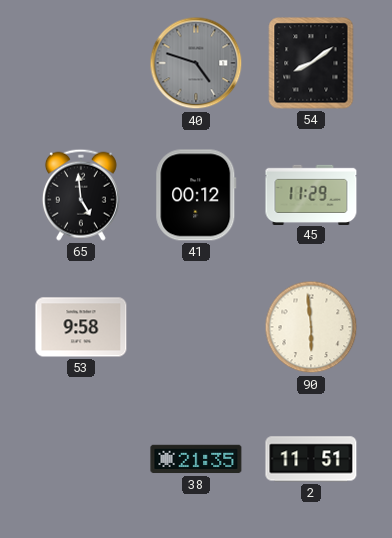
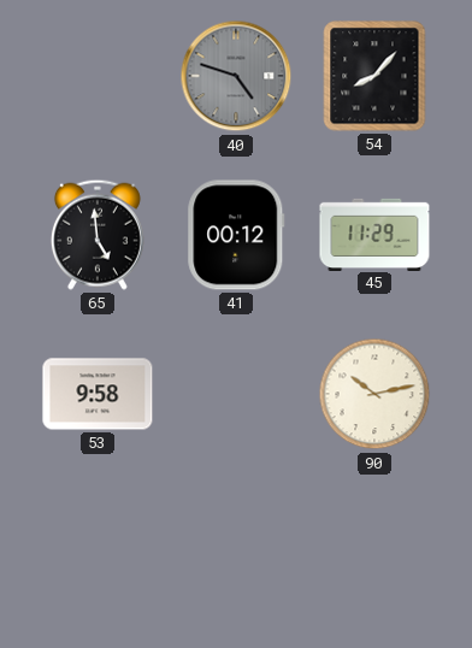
54: 8:09 -> 8:07
90: 5:59 -> 10:13
38: 21:35 -> none
2: 11:51 -> none
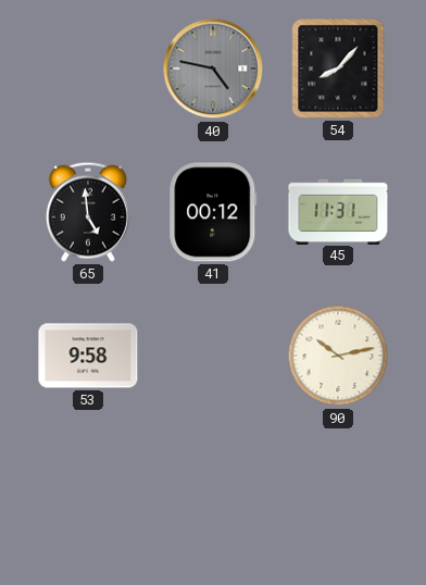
40: 4:48 -> 4:47
45: 11:29 -> 11:31
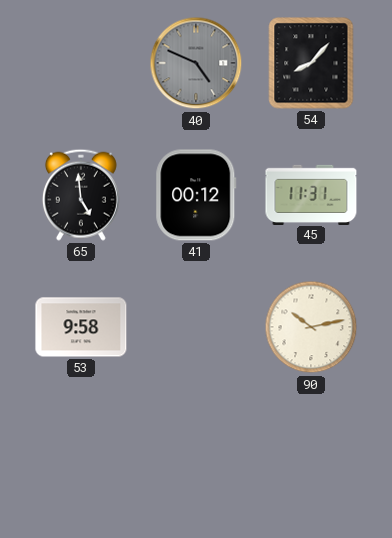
40: 4:47 -> 4:49
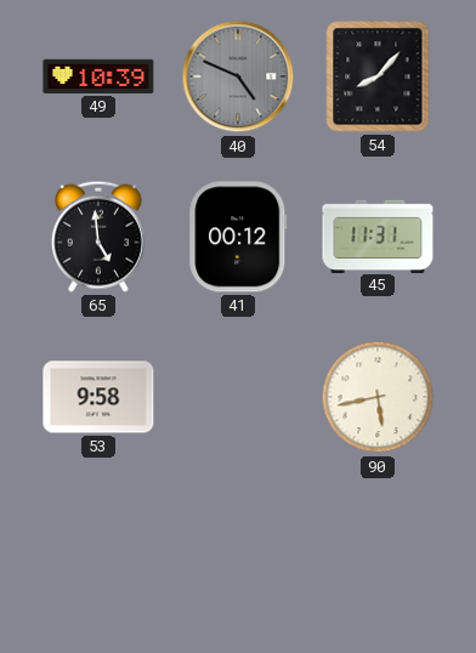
49: none -> 10:39
90: 10:13 -> 5:43
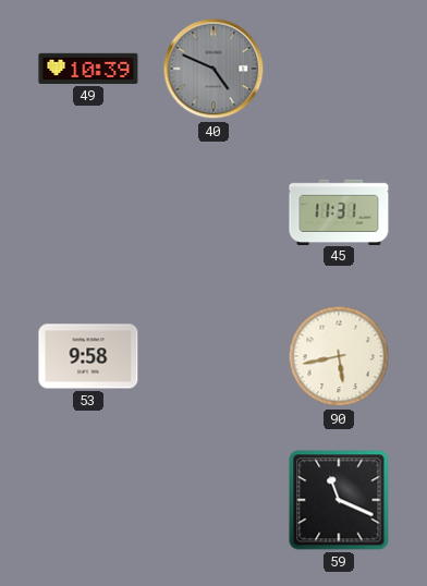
54: 8:07 -> none
65: 4:59 -> none
41: 00:12 -> none
59: none -> 11:19
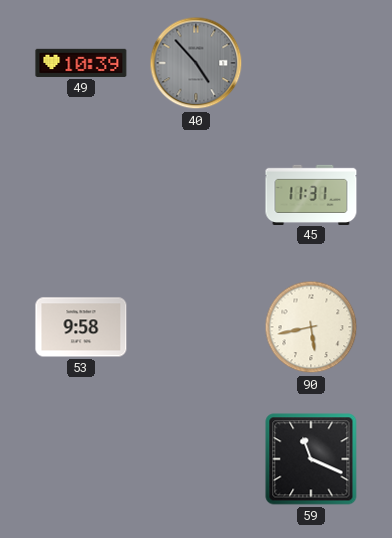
40: 4:49 -> 4:53
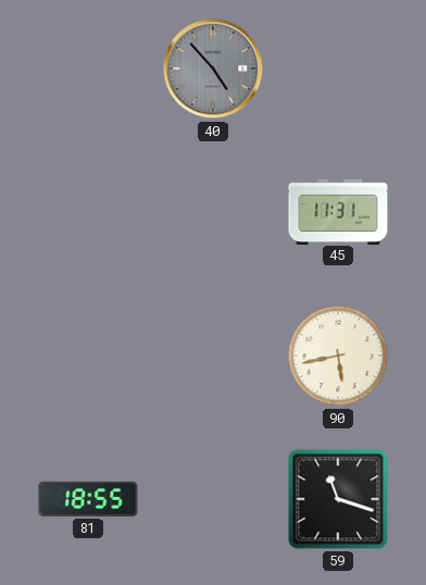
49: 10:39 -> none
53: 9:58 -> none
81: none -> 18:55
59: 11:19 -> 11:18
